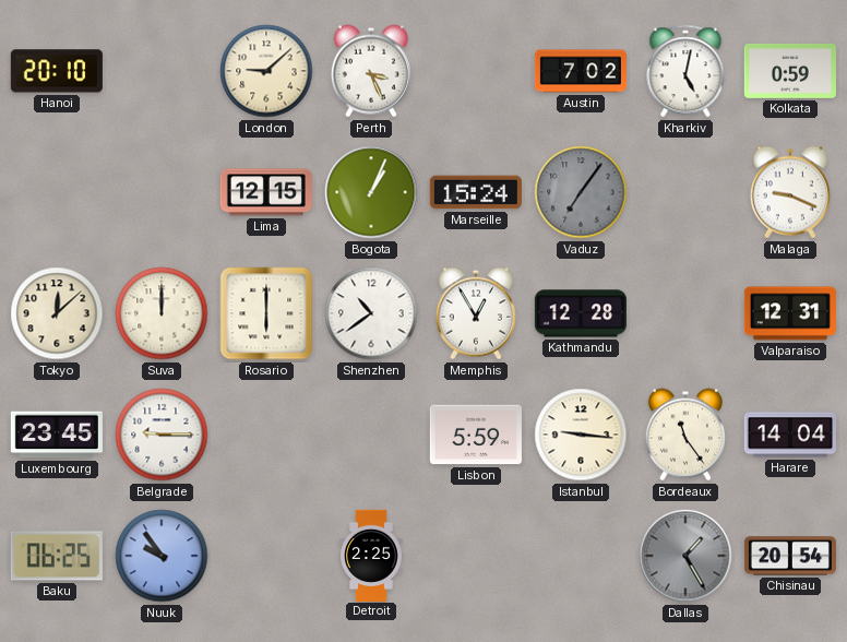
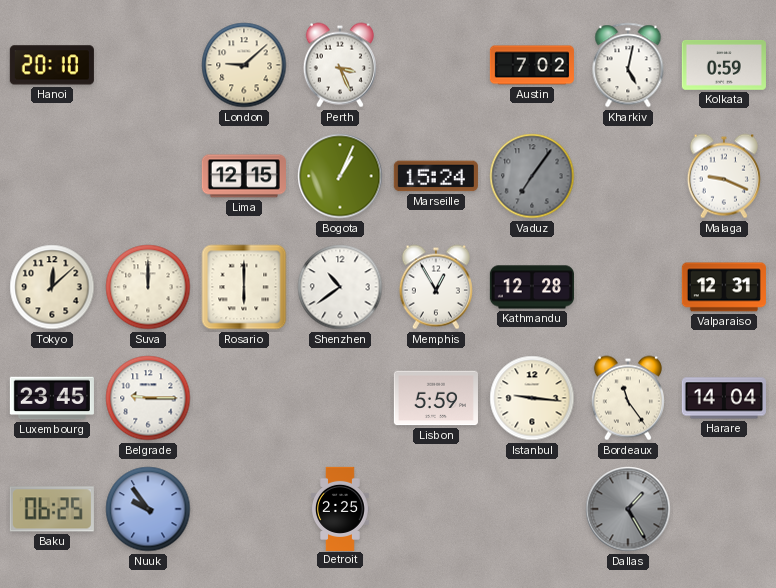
Chisinau: 20:54 -> none
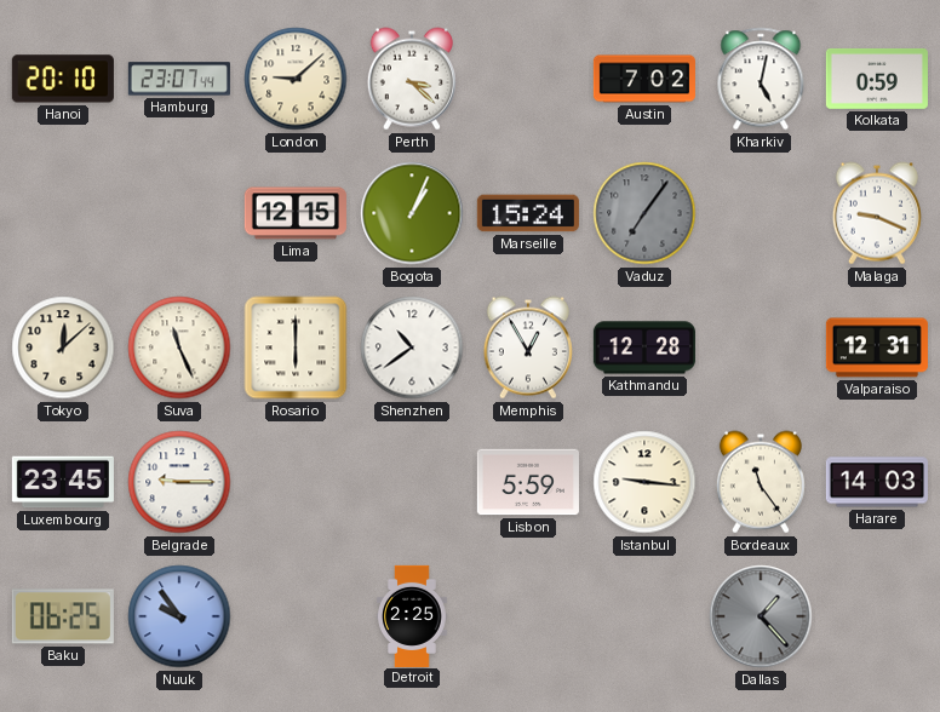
Hamburg: none -> 23:07
Perth: 3:26 -> 3:22
Suva: 12:00 -> 11:26
Harare: 14:04 -> 14:03
Dallas: 1:25 -> 1:23
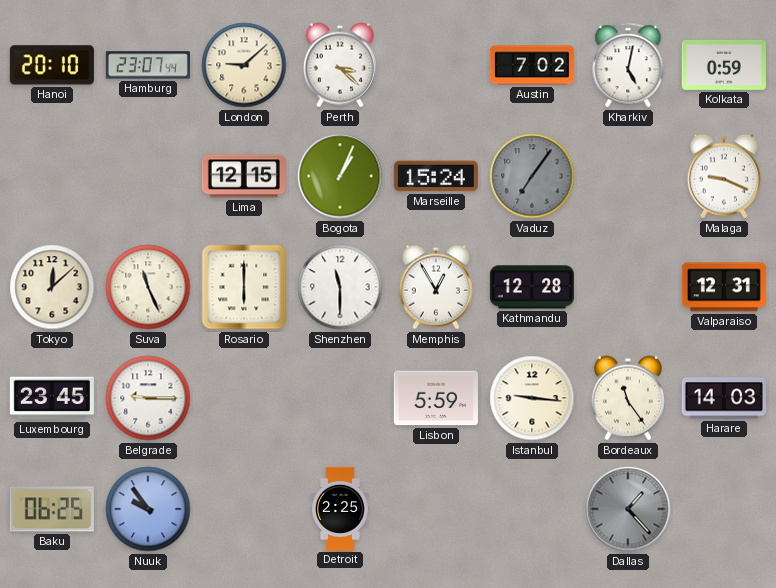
Shenzhen: 10:39 -> 11:30
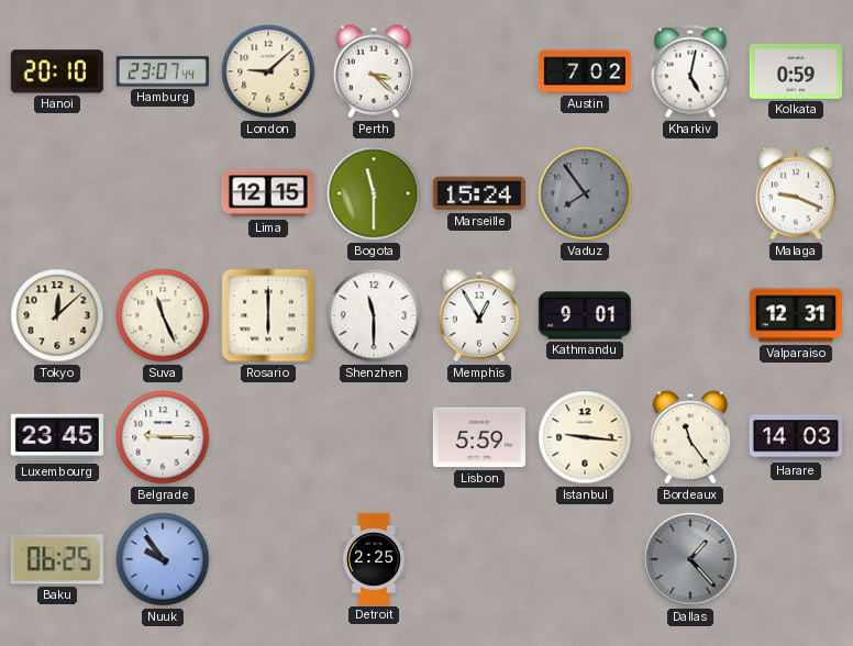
Bogota: 1:04 -> 11:30
Vaduz: 7:06 -> 7:54
Kathmandu: 12:28 -> 9:01
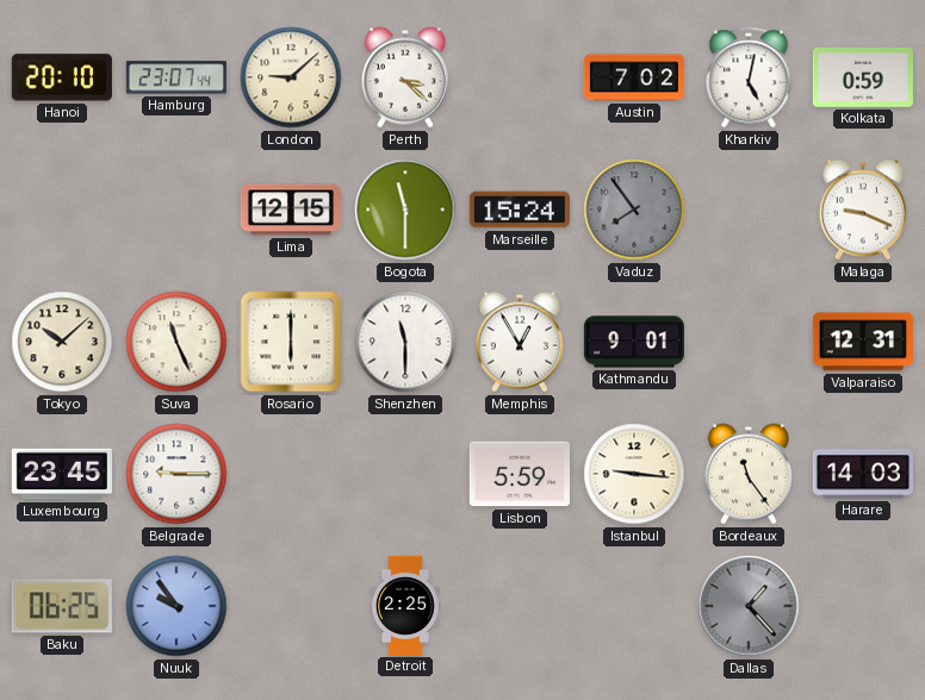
Tokyo: 12:08 -> 10:08
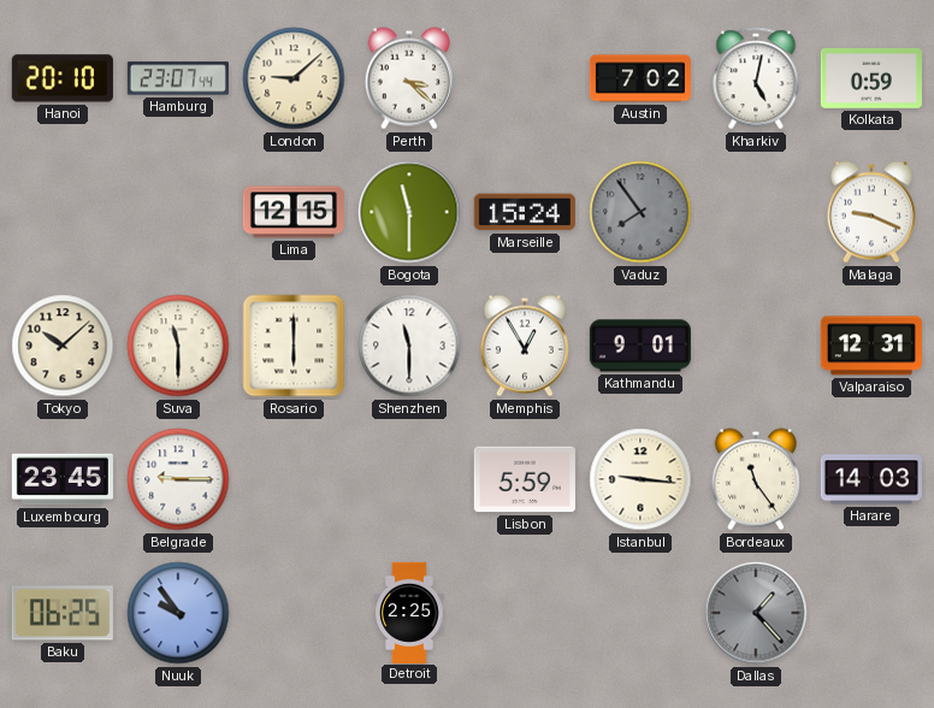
Suva: 11:26 -> 11:30
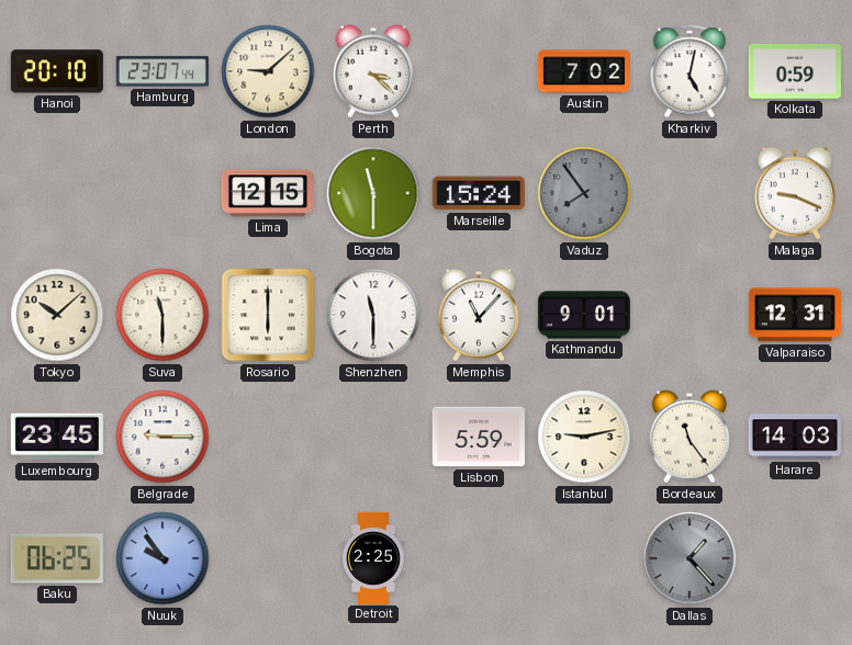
Memphis: 12:55 -> 11:07
Istanbul: 9:16 -> 9:13
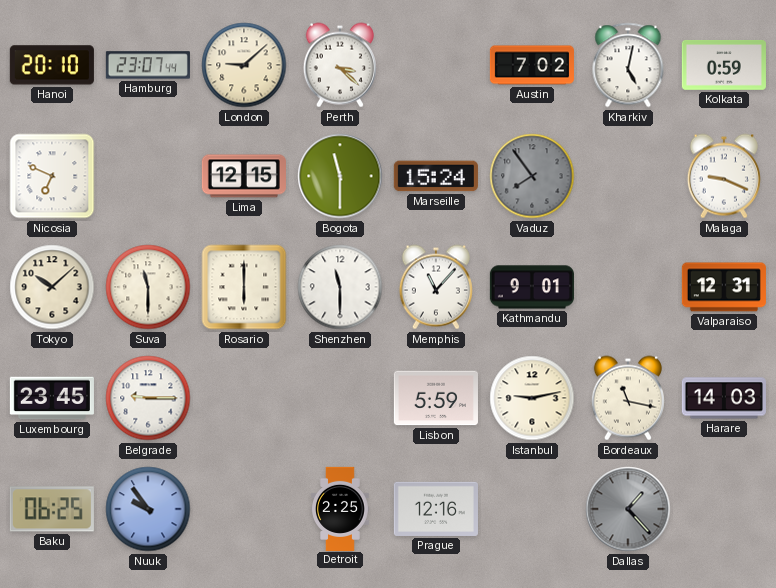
Nicosia: none -> 6:49
Bordeaux: 11:24 -> 11:17
Prague: none -> 12:16
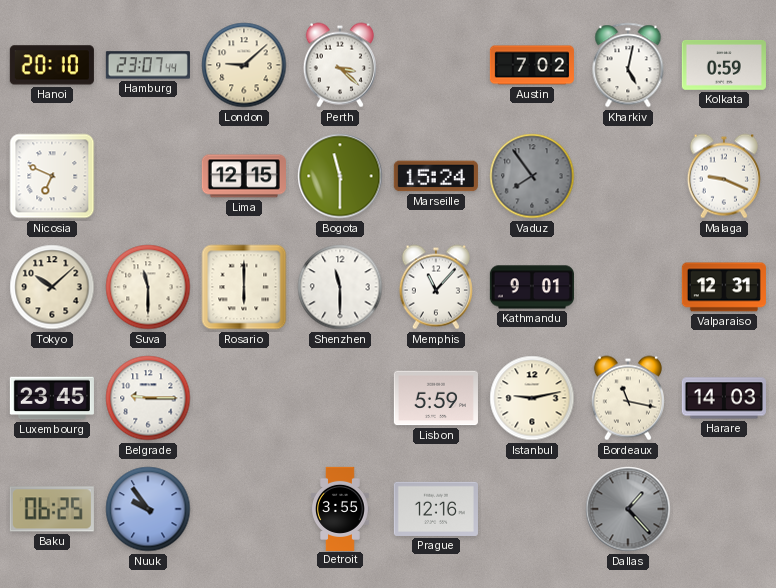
Detroit: 2:25 -> 3:55
